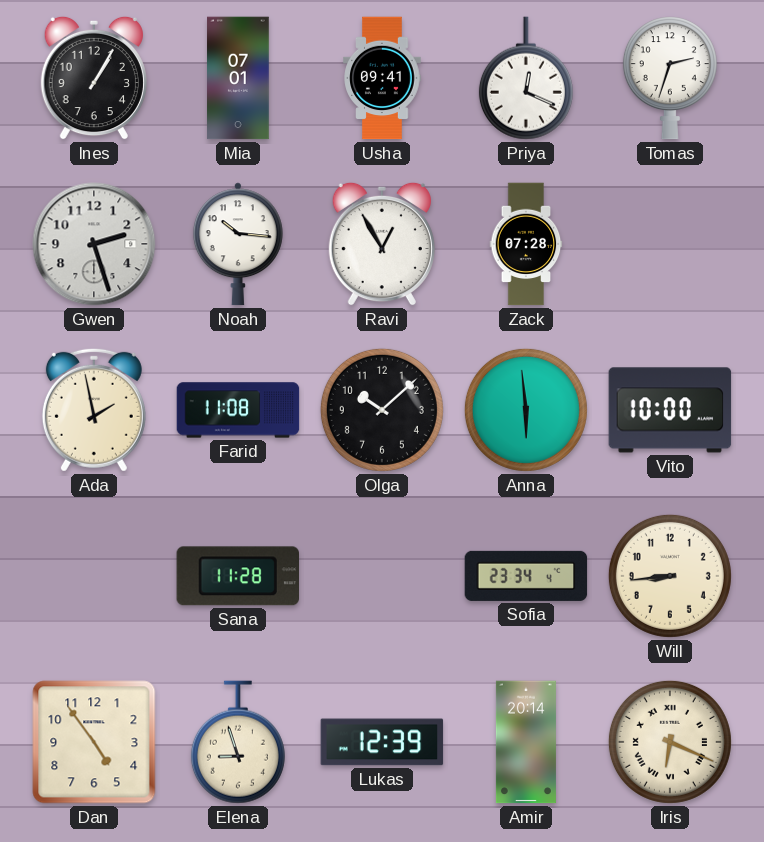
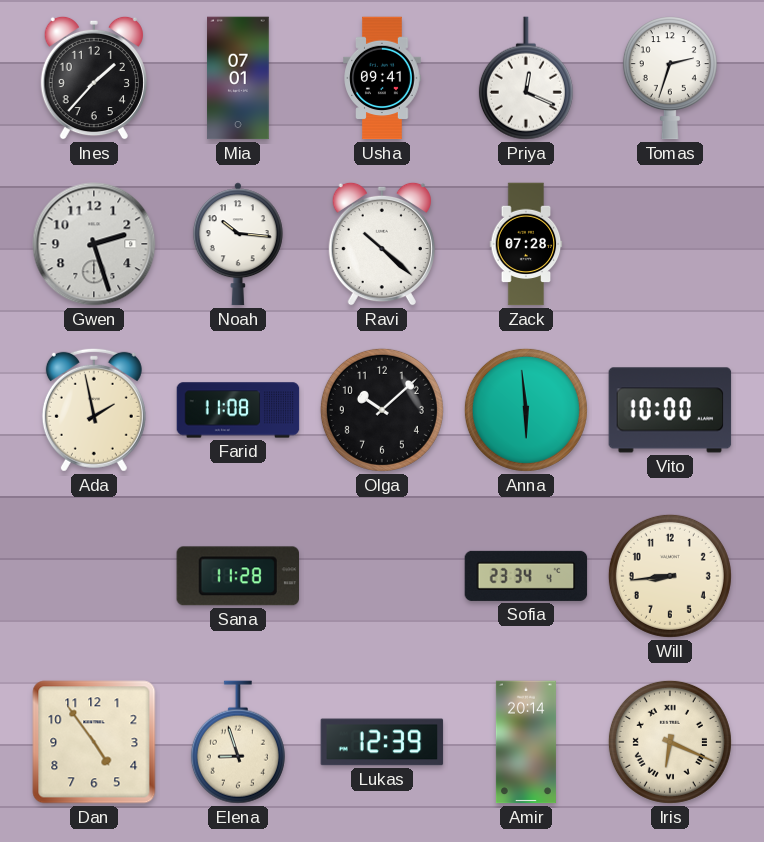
Ines: 1:05 -> 1:37
Ravi: 12:55 -> 10:22
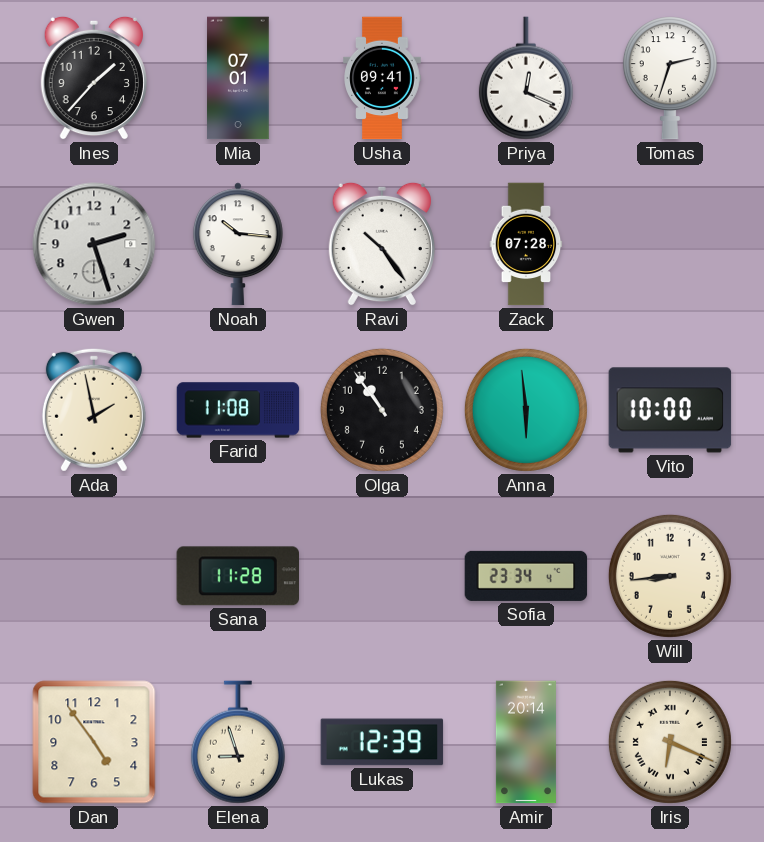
Ravi: 10:22 -> 10:24
Olga: 10:08 -> 10:54
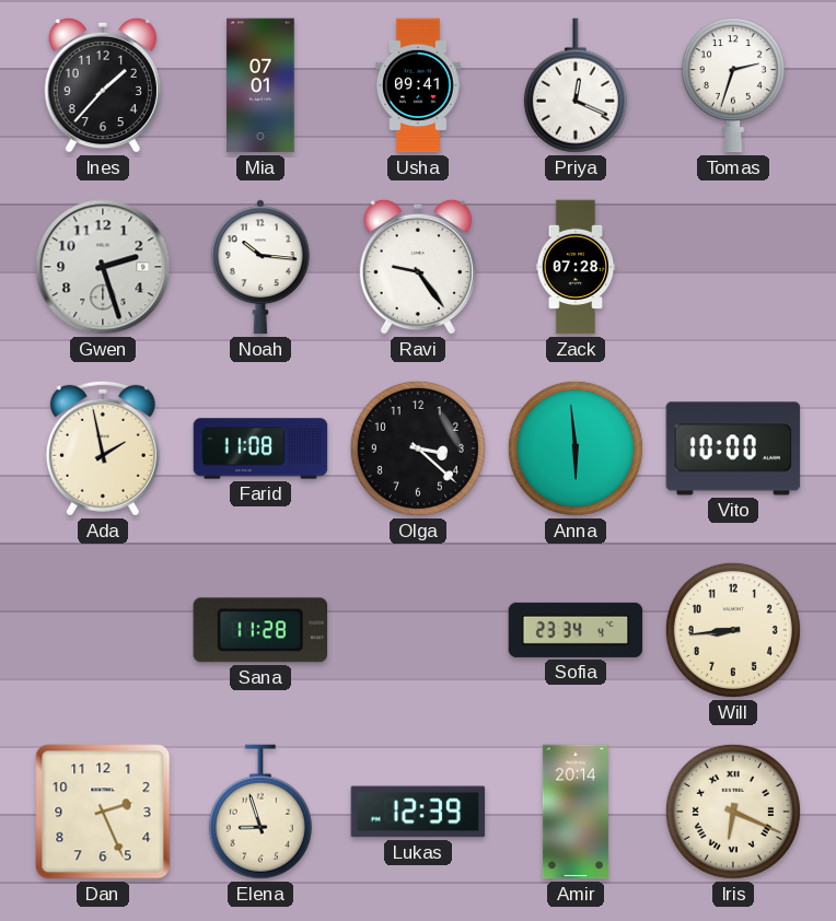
Ravi: 10:24 -> 9:24
Olga: 10:54 -> 3:22
Dan: 4:54 -> 2:26
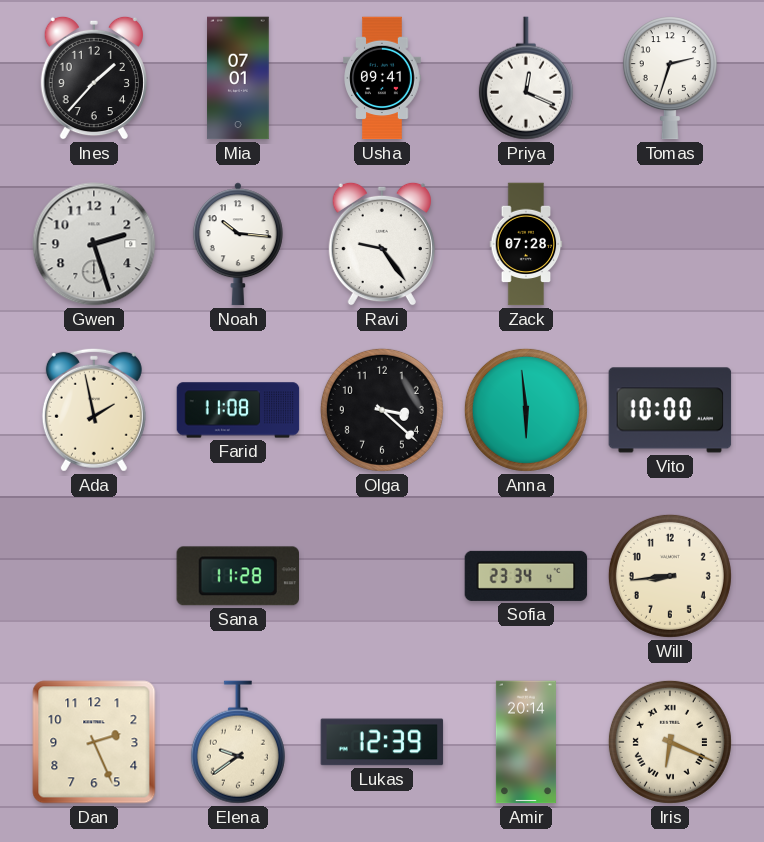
Elena: 8:57 -> 9:39
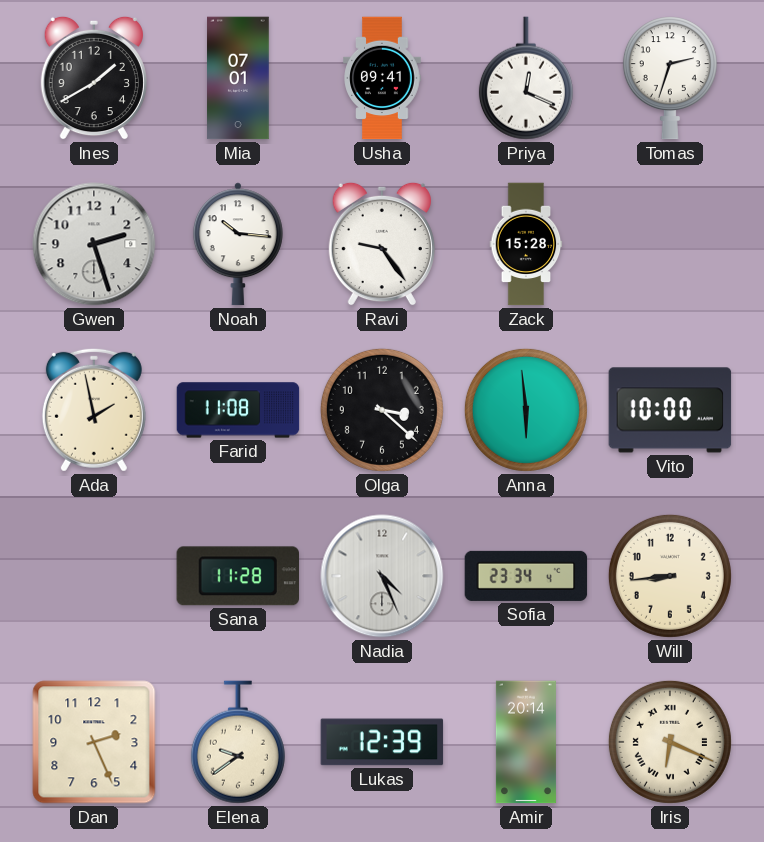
Ines: 1:37 -> 1:40
Zack: 07:28 -> 15:28
Nadia: none -> 4:26
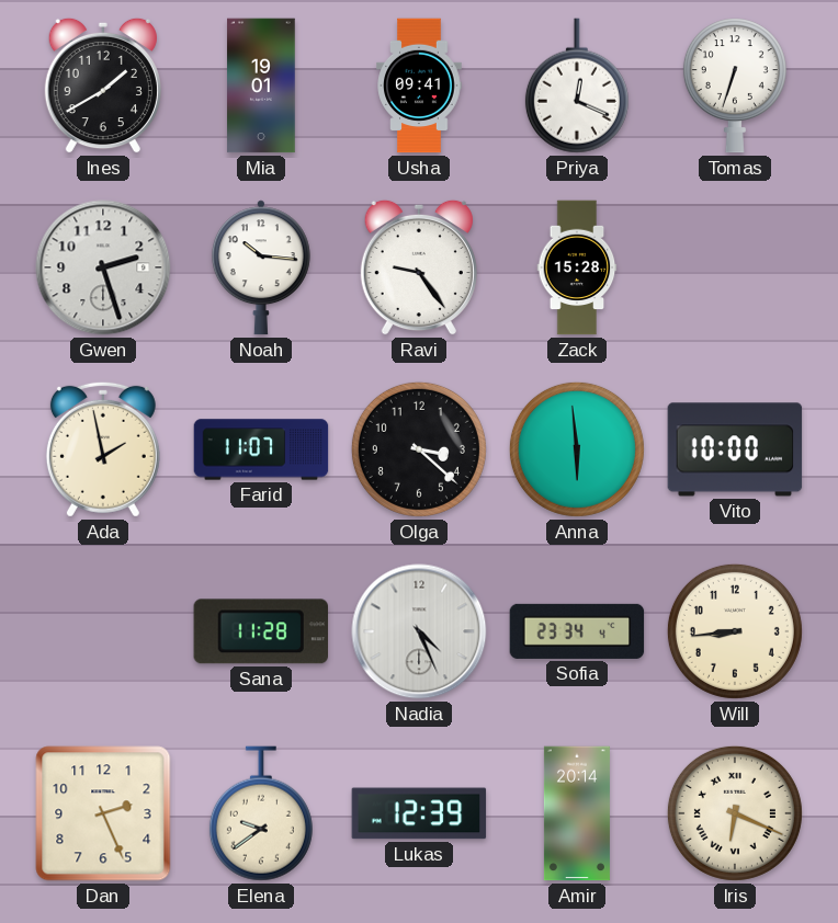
Mia: 07:01 -> 19:01
Tomas: 2:33 -> 6:33
Farid: 11:08 -> 11:07
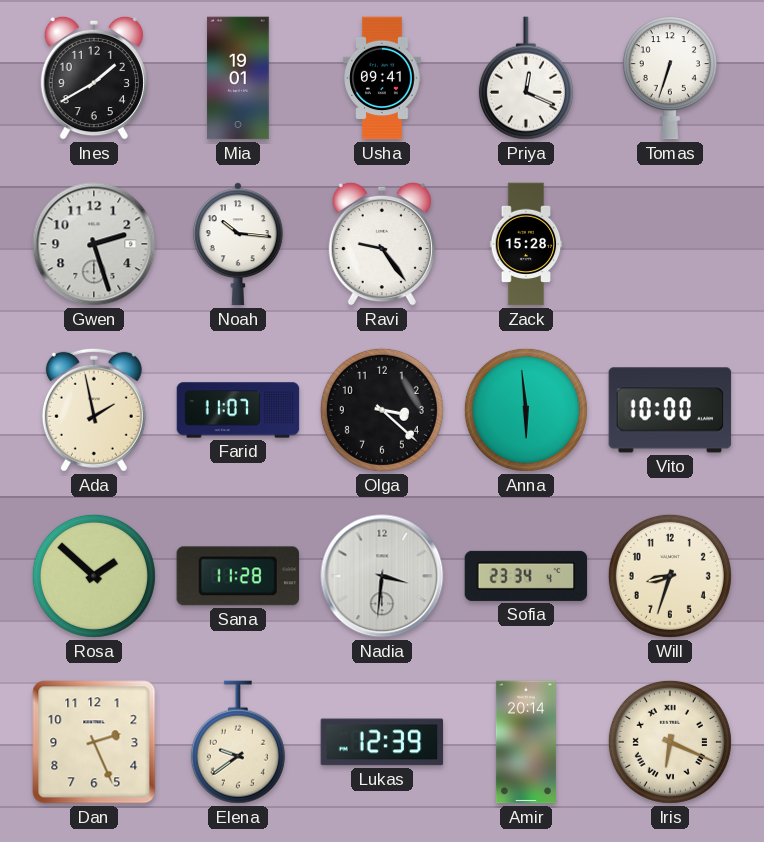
Rosa: none -> 1:52
Nadia: 4:26 -> 3:31
Will: 8:44 -> 8:33
